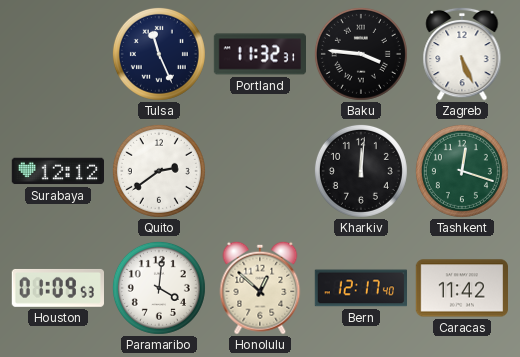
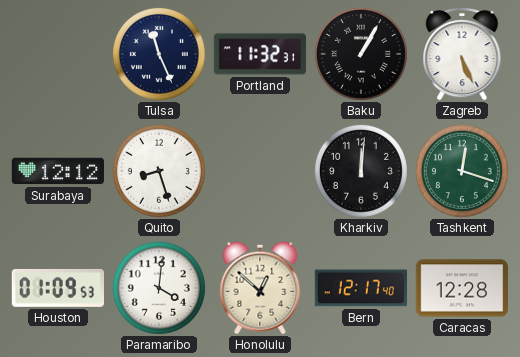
Baku: 3:46 -> 1:05
Quito: 2:39 -> 8:27
Caracas: 11:42 -> 12:28
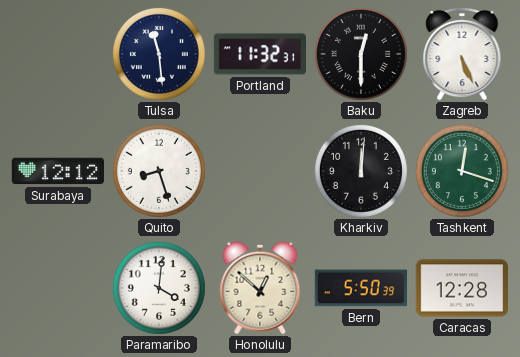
Tulsa: 11:26 -> 11:29
Baku: 1:05 -> 12:30
Houston: 01:09 -> none
Bern: 12:17 -> 5:50
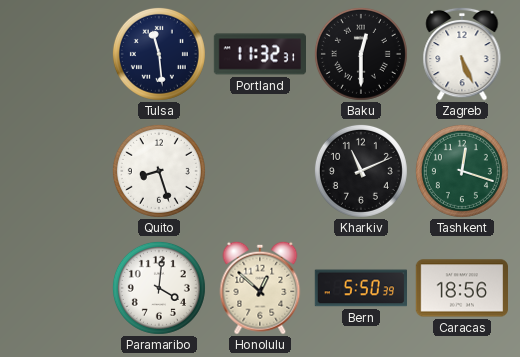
Surabaya: 12:12 -> none
Kharkiv: 12:01 -> 11:11
Caracas: 12:28 -> 18:56
